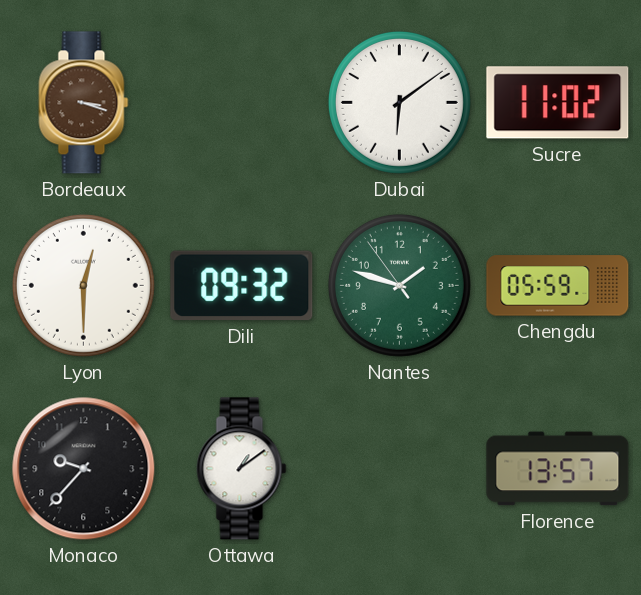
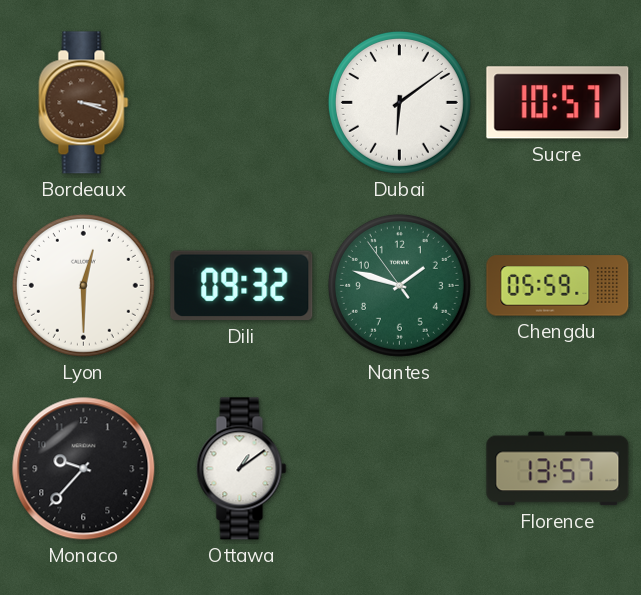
Sucre: 11:02 -> 10:57
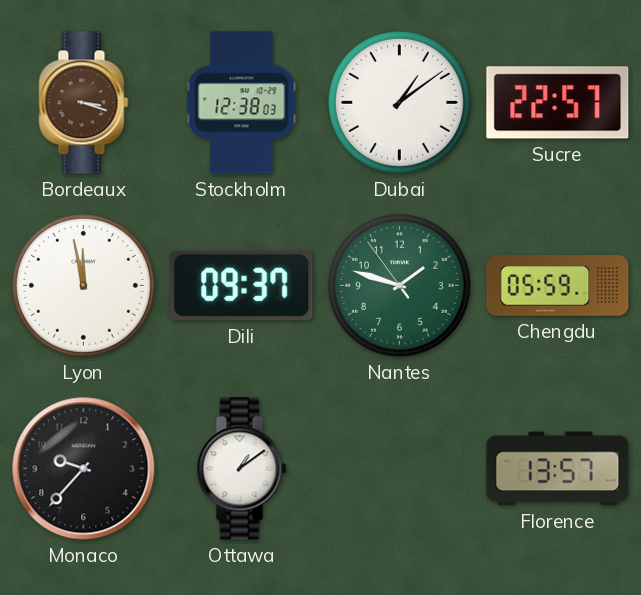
Stockholm: none -> 12:38
Dubai: 6:09 -> 1:09
Sucre: 10:57 -> 22:57
Lyon: 12:30 -> 11:58
Dili: 09:32 -> 09:37
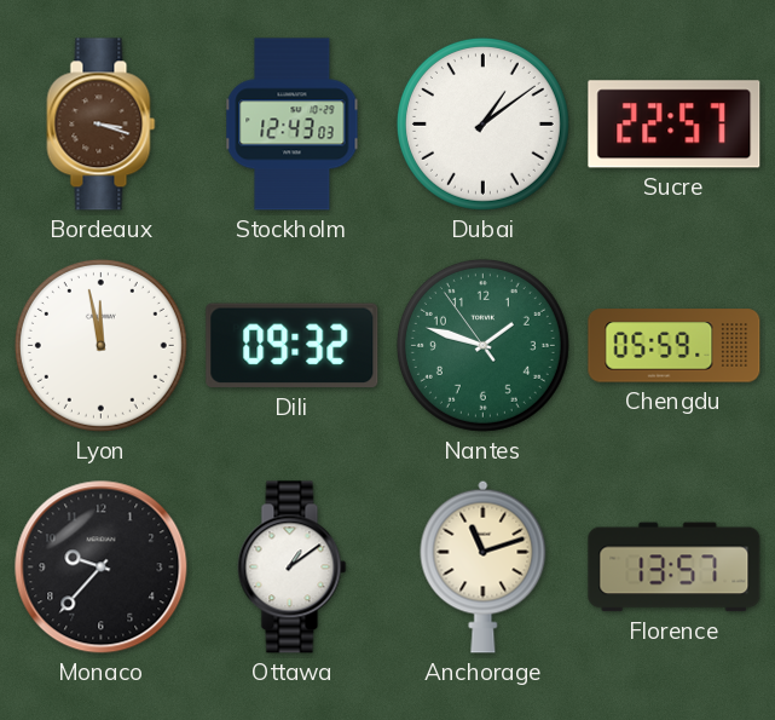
Stockholm: 12:38 -> 12:43
Dili: 09:37 -> 09:32
Anchorage: none -> 11:12
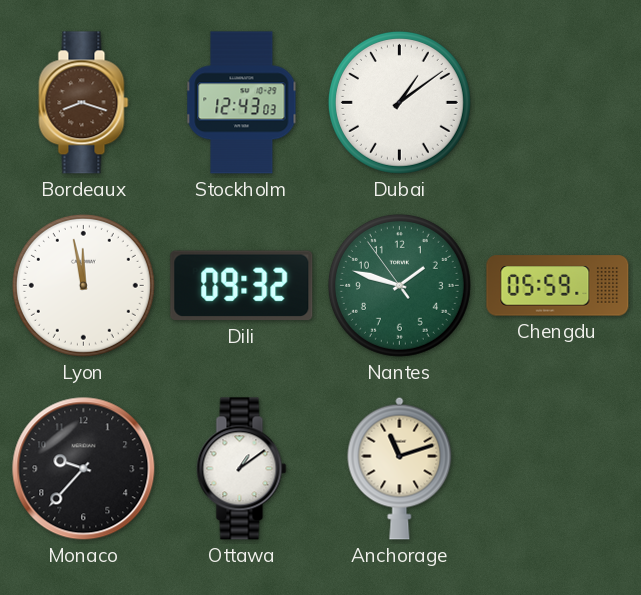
Bordeaux: 3:18 -> 8:18
Sucre: 22:57 -> none
Florence: 13:57 -> none
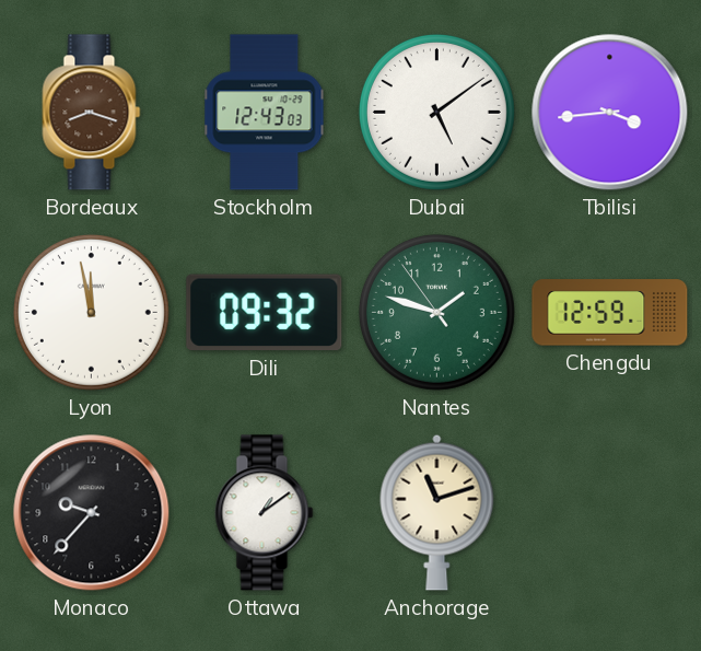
Dubai: 1:09 -> 5:09
Tbilisi: none -> 3:44
Chengdu: 05:59 -> 12:59
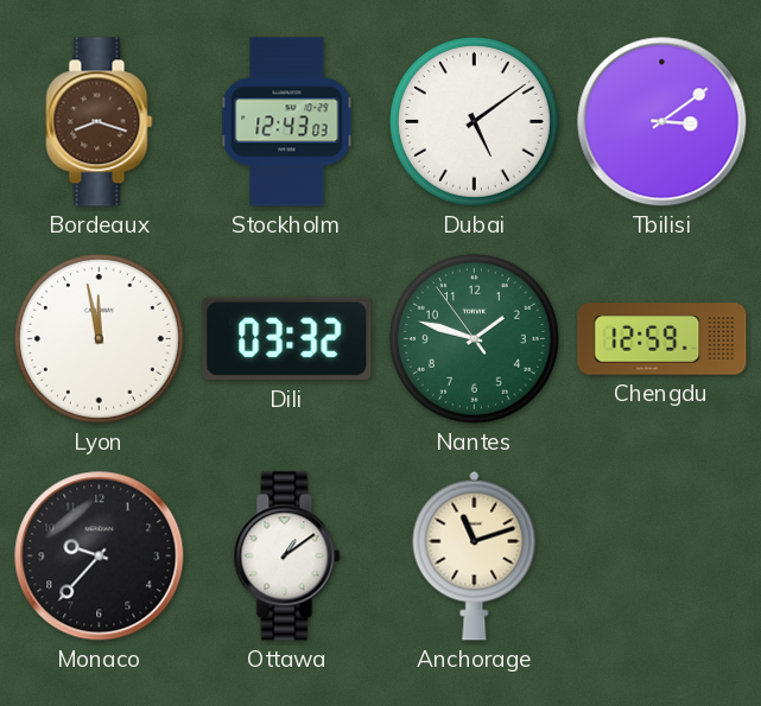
Tbilisi: 3:44 -> 3:09
Dili: 09:32 -> 03:32
